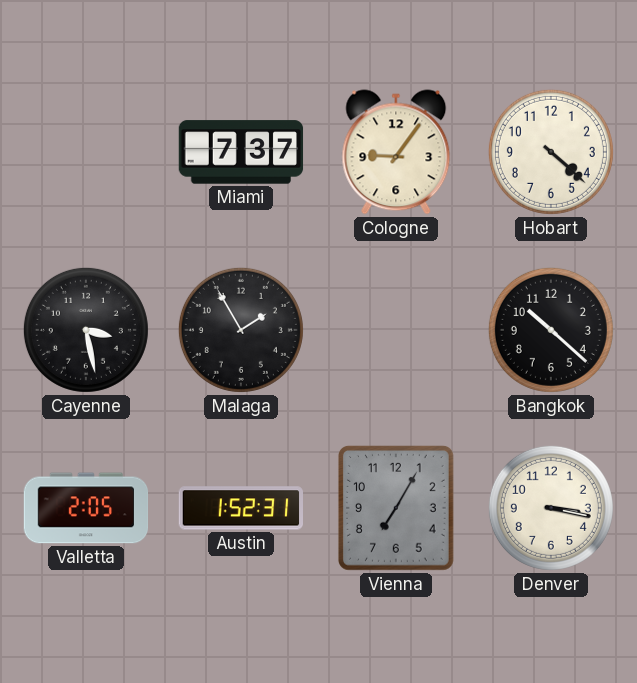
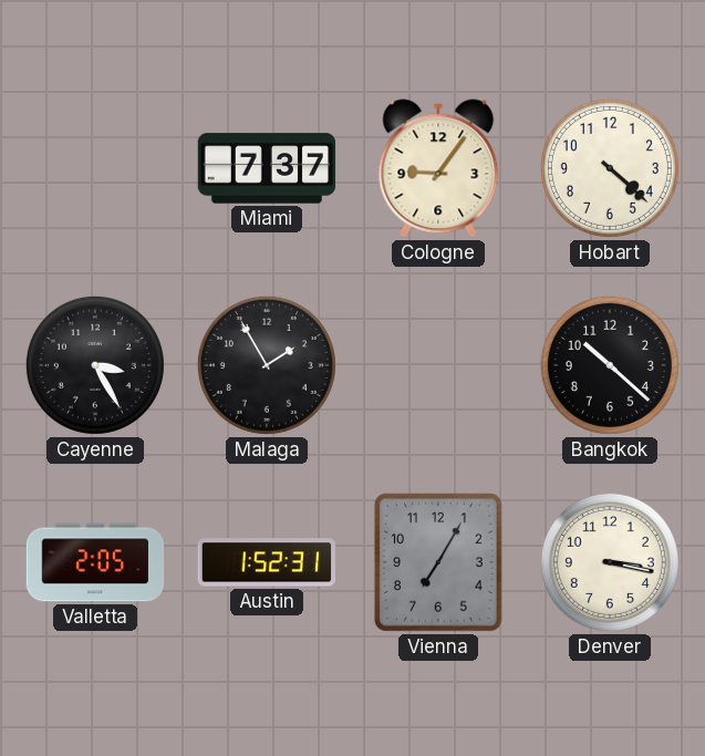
Cayenne: 3:28 -> 3:25
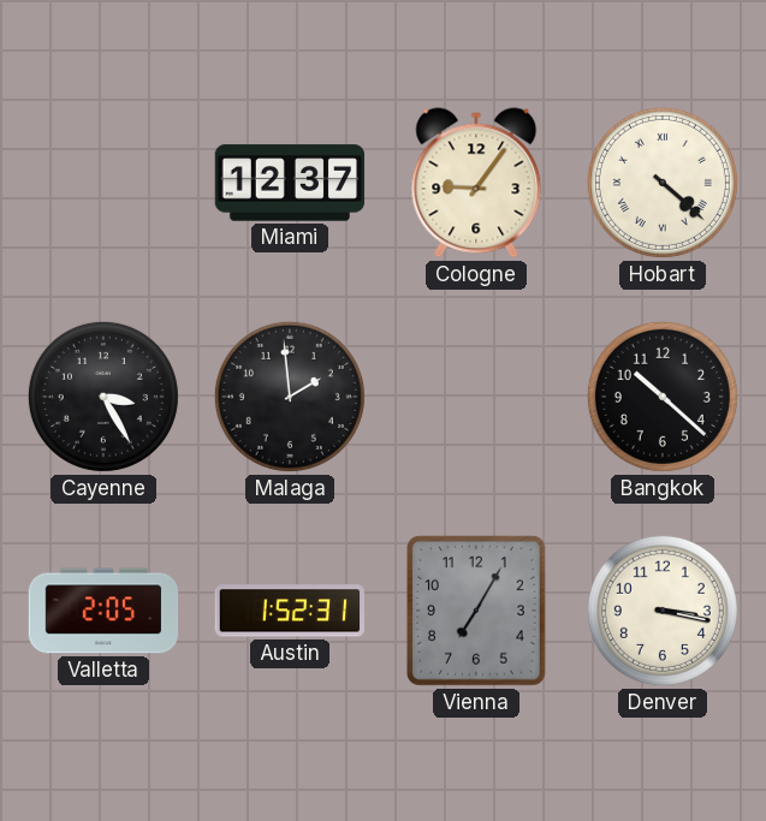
Miami: 7:37 -> 12:37
Hobart numerals: Arabic -> Roman
Malaga: 1:55 -> 1:59
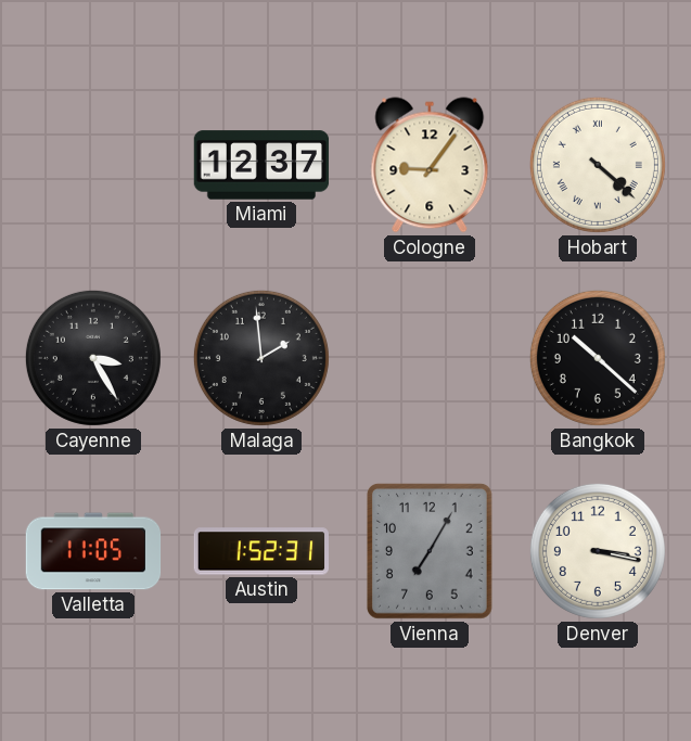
Valletta: 2:05 -> 11:05
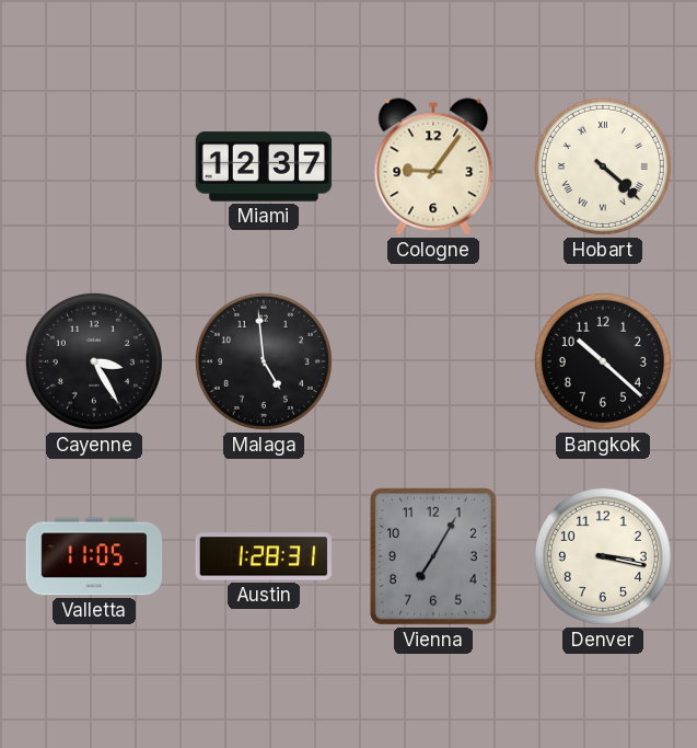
Malaga: 1:59 -> 4:59
Austin: 1:52 -> 1:28
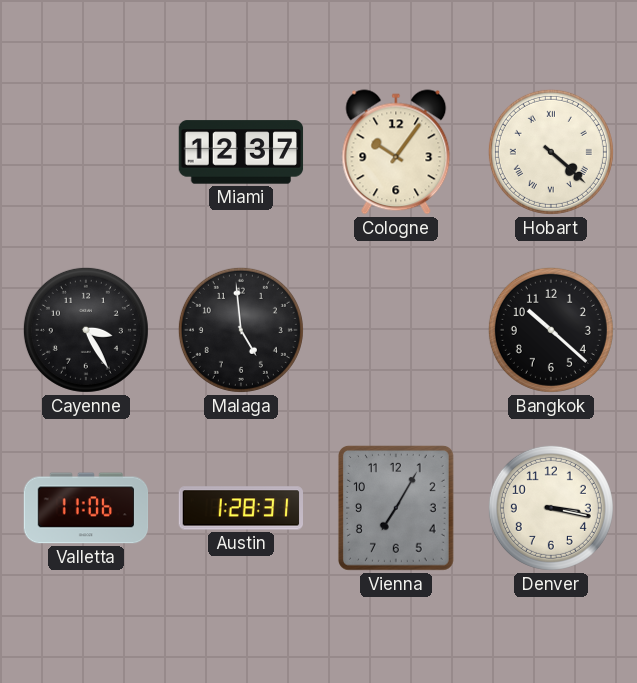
Cologne: 9:06 -> 10:06
Valletta: 11:05 -> 11:06
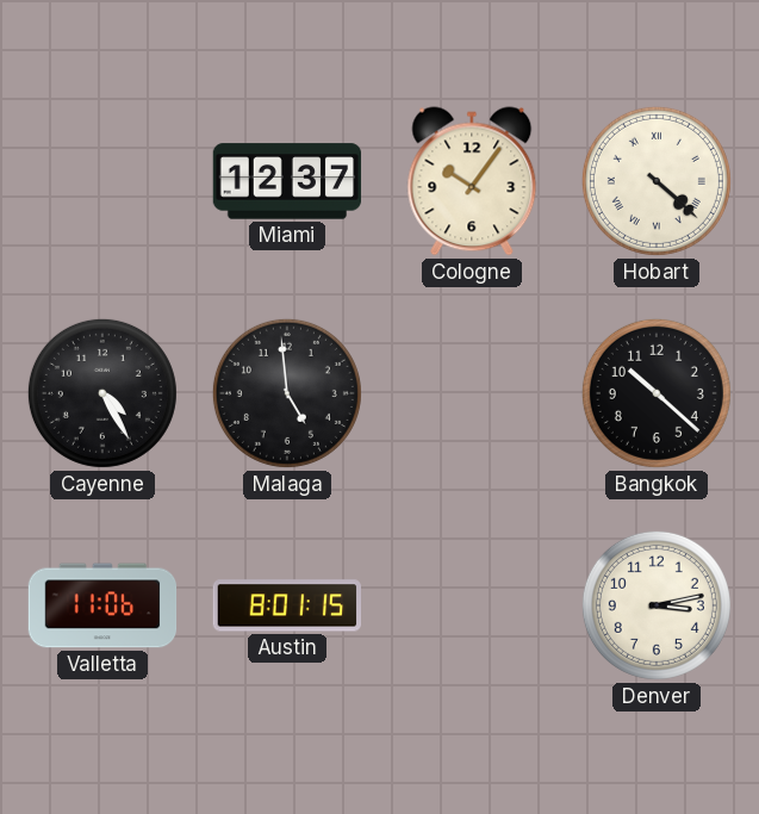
Cayenne: 3:25 -> 4:25
Austin: 1:28 -> 8:01
Vienna: 7:05 -> none
Denver: 3:17 -> 3:13
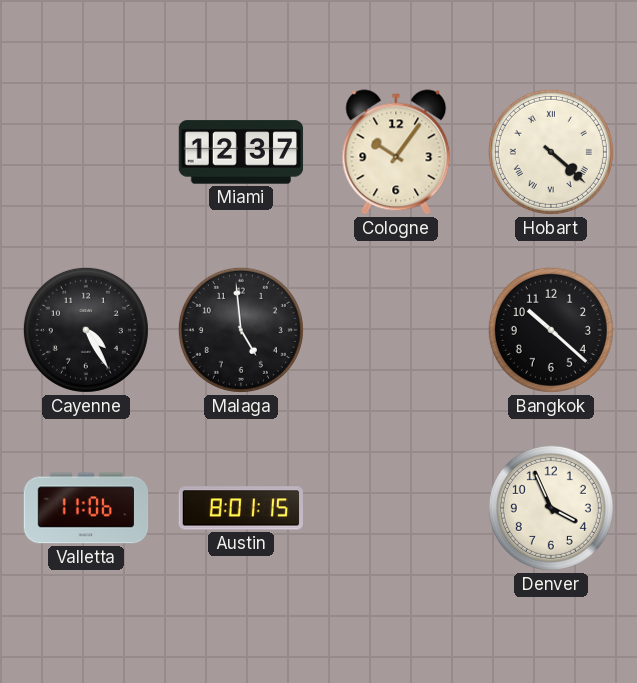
Denver: 3:13 -> 3:56
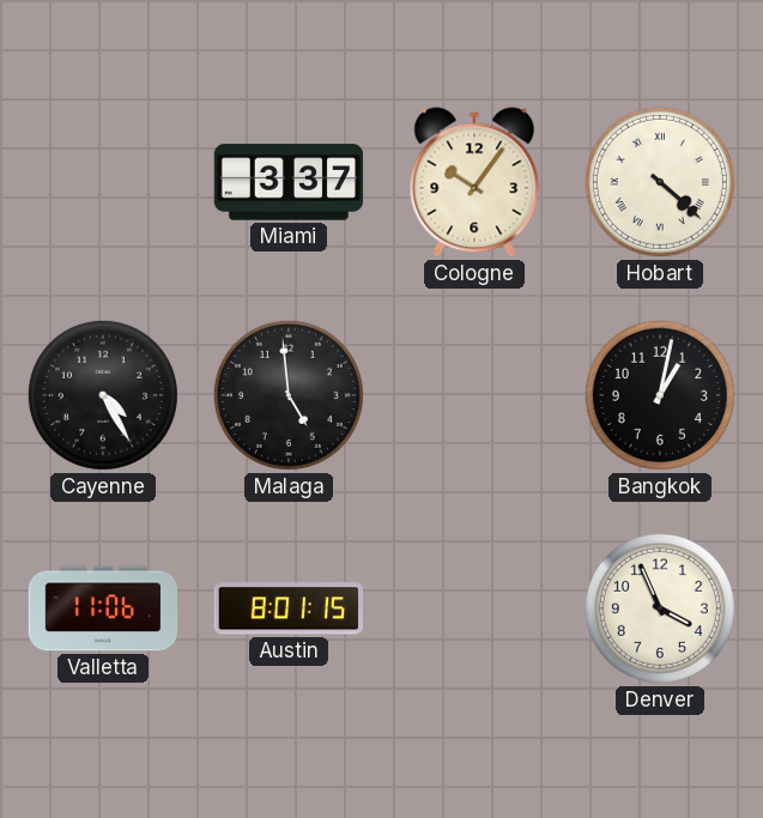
Miami: 12:37 -> 3:37
Bangkok: 10:22 -> 1:02
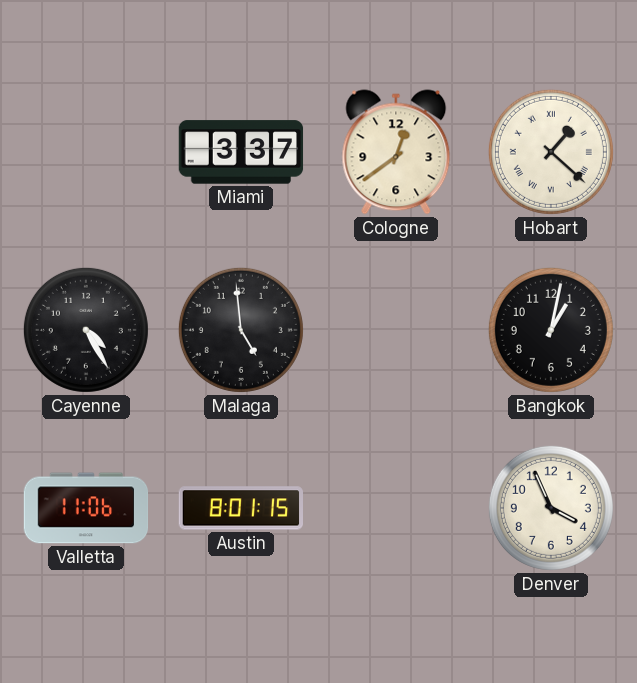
Cologne: 10:06 -> 12:39
Hobart: 4:22 -> 1:22
